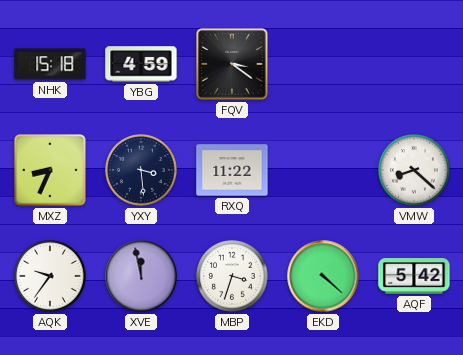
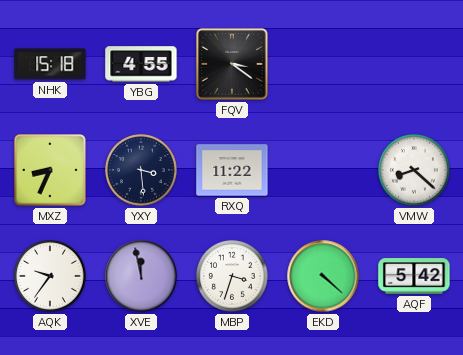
YBG: 4:59 -> 4:55
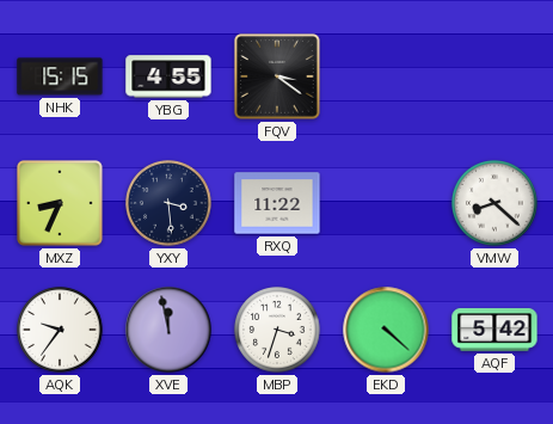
NHK: 15:18 -> 15:15
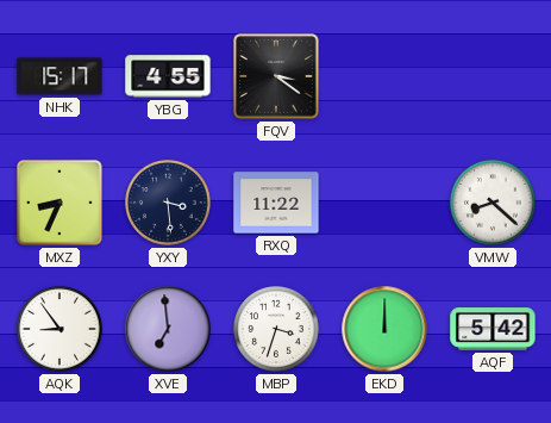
NHK: 15:15 -> 15:17
AQK: 9:36 -> 8:54
XVE: 11:58 -> 6:59
EKD: 4:22 -> 12:00
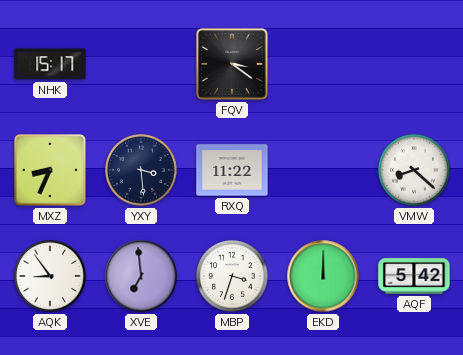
YBG: 4:55 -> none
